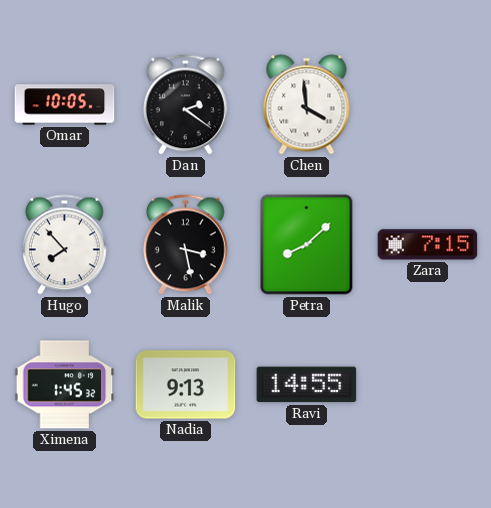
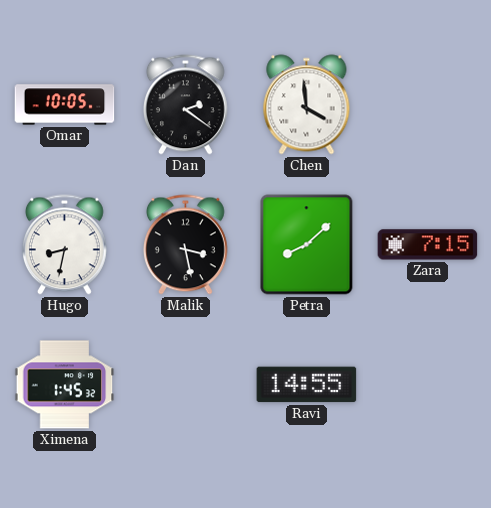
Hugo: 7:53 -> 8:32
Nadia: 9:13 -> none
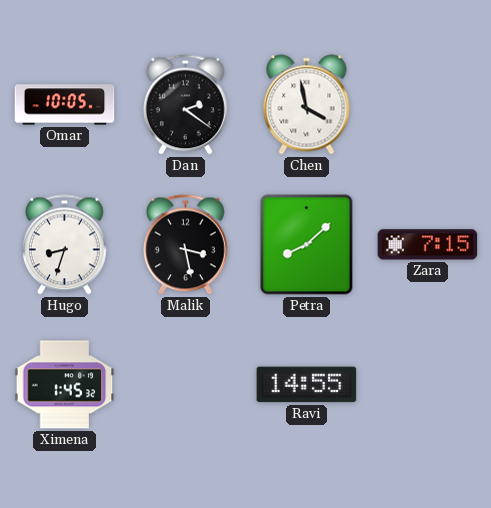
Chen: 3:59 -> 3:58
Hugo: 8:32 -> 8:33
